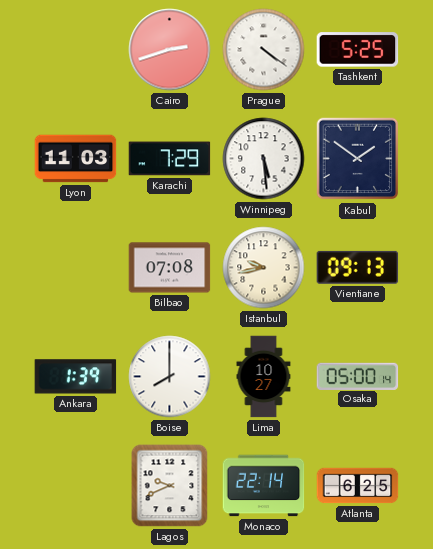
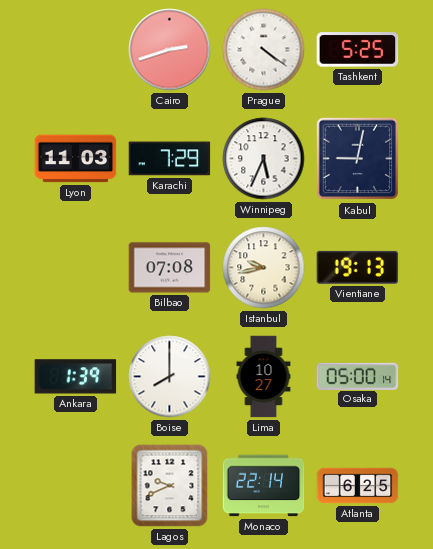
Winnipeg: 5:29 -> 5:34
Kabul: 1:51 -> 9:02
Vientiane: 09:13 -> 19:13
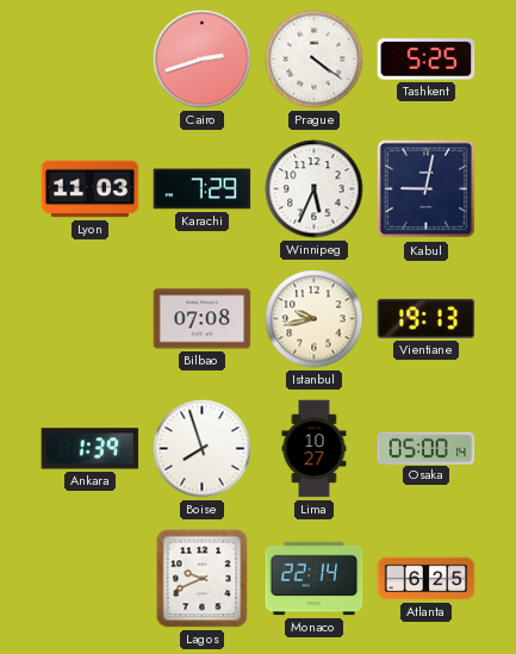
Boise: 8:00 -> 7:57
